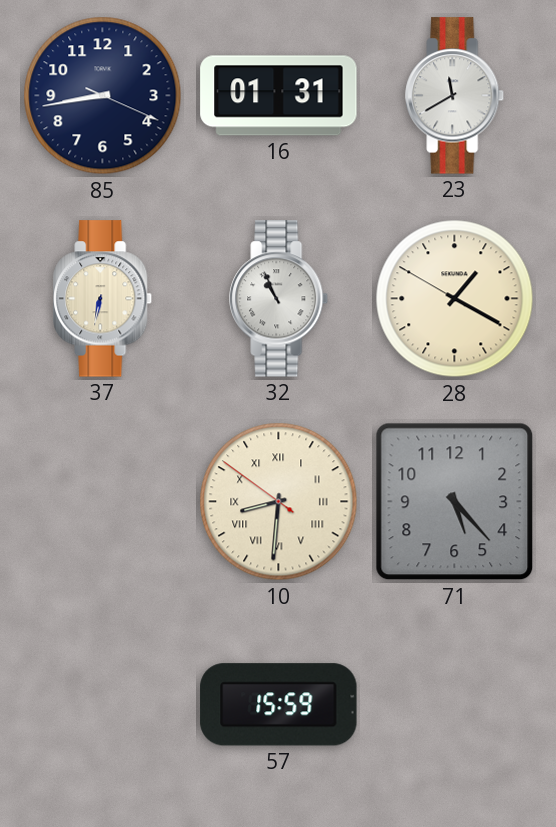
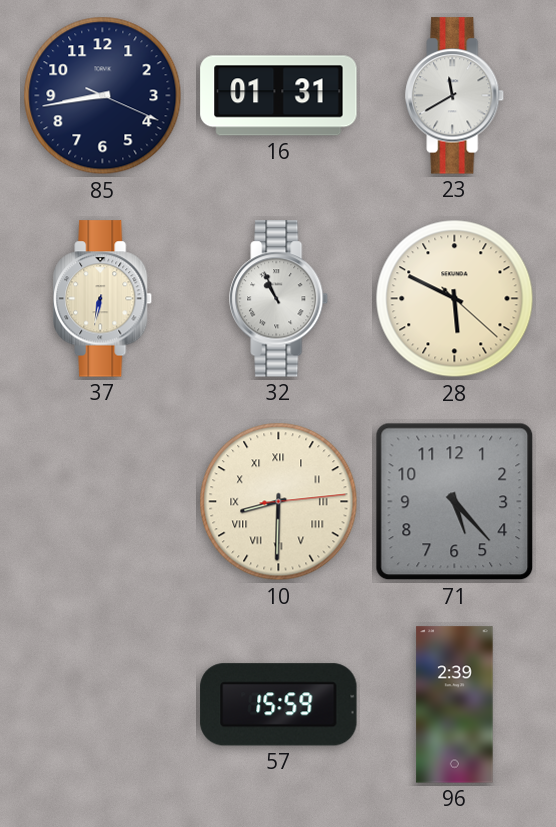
28: 1:19 -> 5:49
10: 8:30:51 -> 8:30:14
96: none -> 2:39
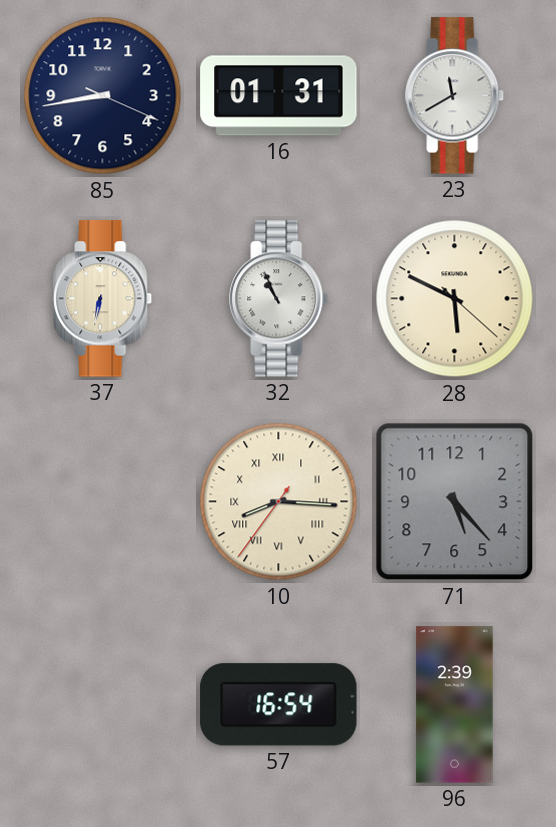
10: 8:30 -> 8:15
57: 15:59 -> 16:54
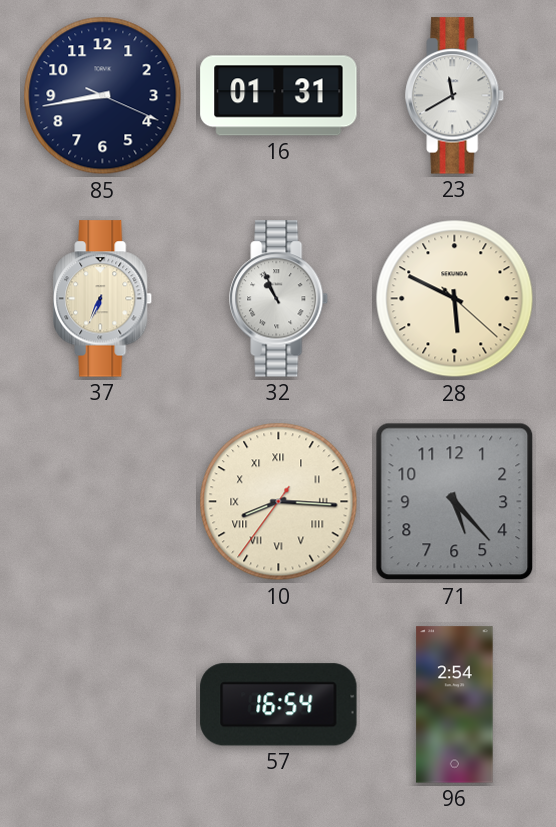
37: 6:32 -> 6:34
96: 2:39 -> 2:54
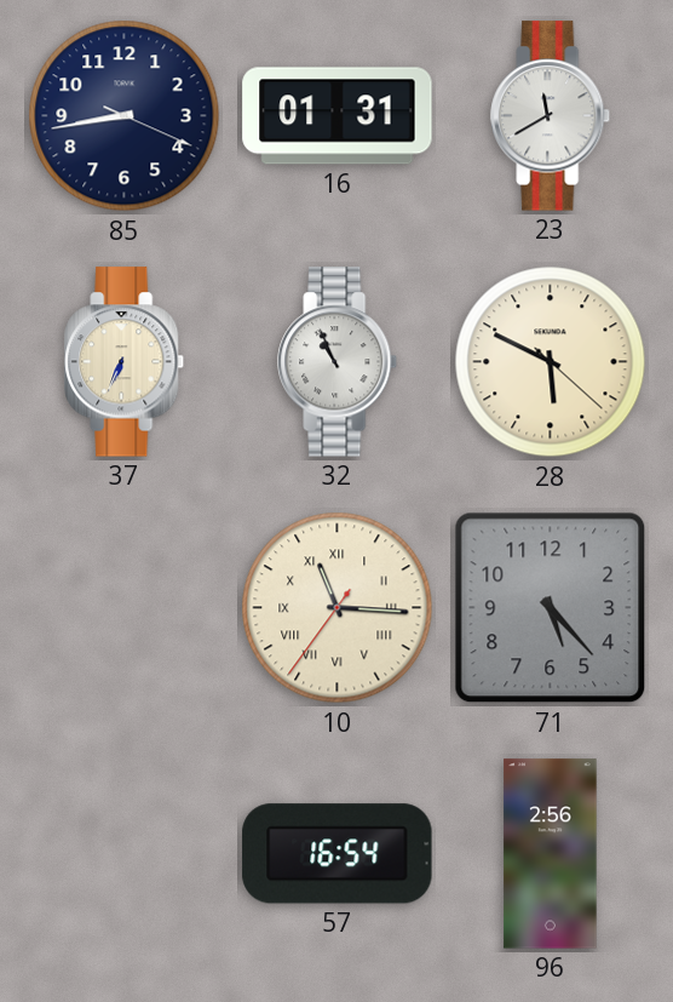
10: 8:15 -> 11:15
96: 2:54 -> 2:56
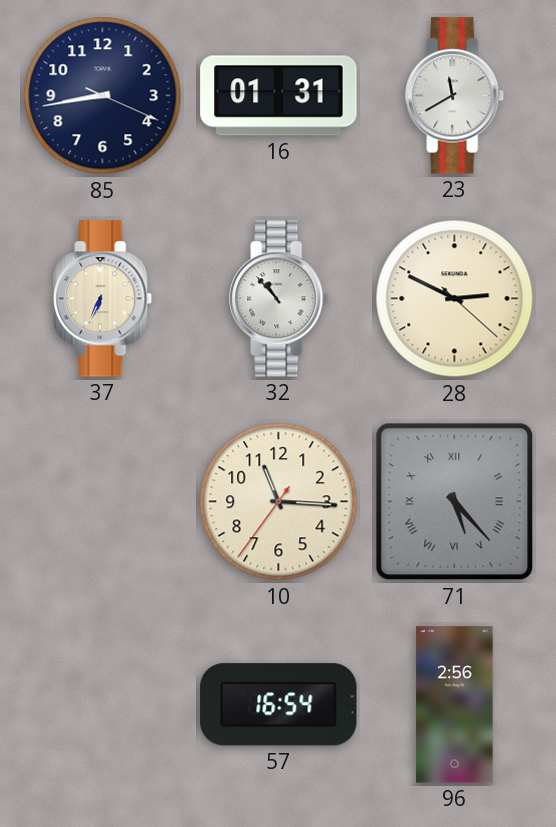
32: 10:56 -> 10:53
28: 5:49 -> 2:49
10 numerals: Roman -> Arabic
71 numerals: Arabic -> Roman
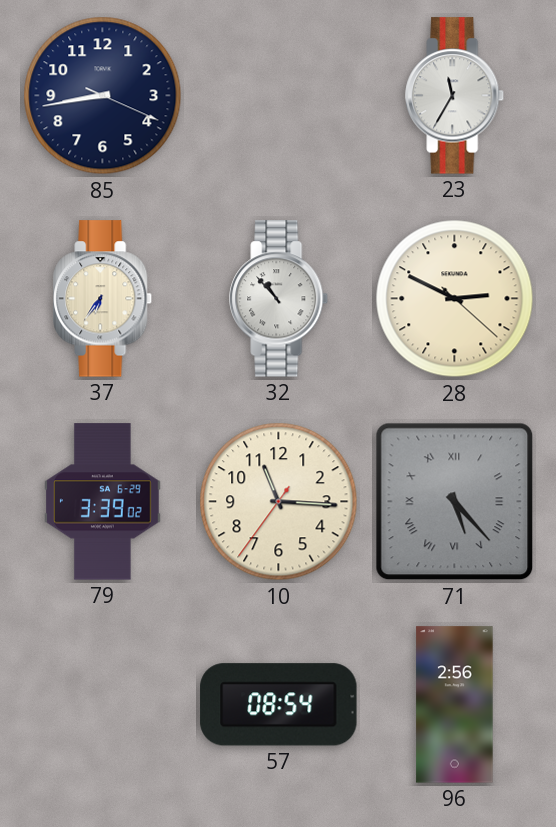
16: 01:31 -> none
23: 11:40 -> 11:35
37: 6:34 -> 6:36
79: none -> 3:39
57: 16:54 -> 08:54
